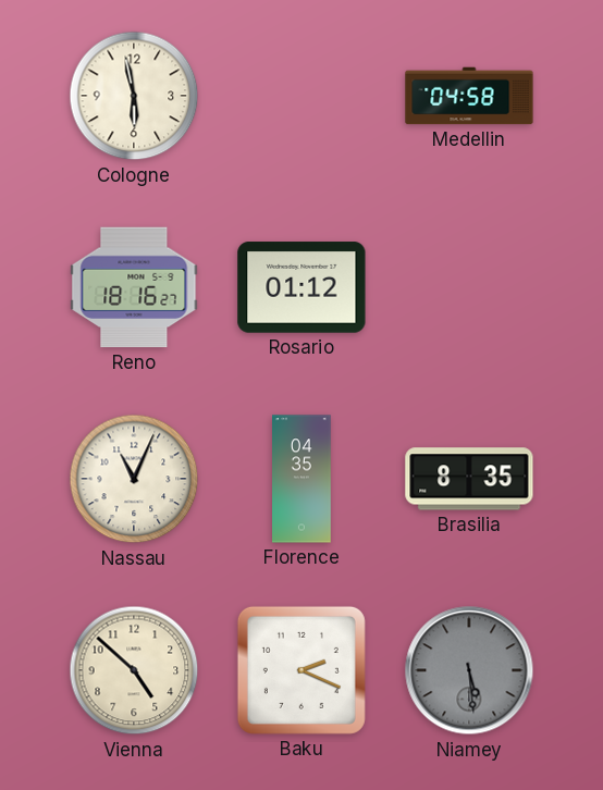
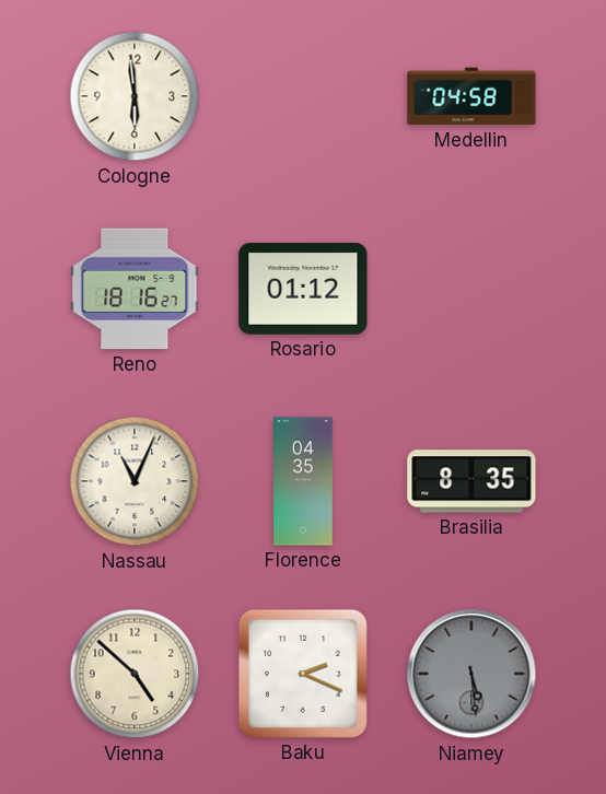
Cologne: 5:58 -> 5:59
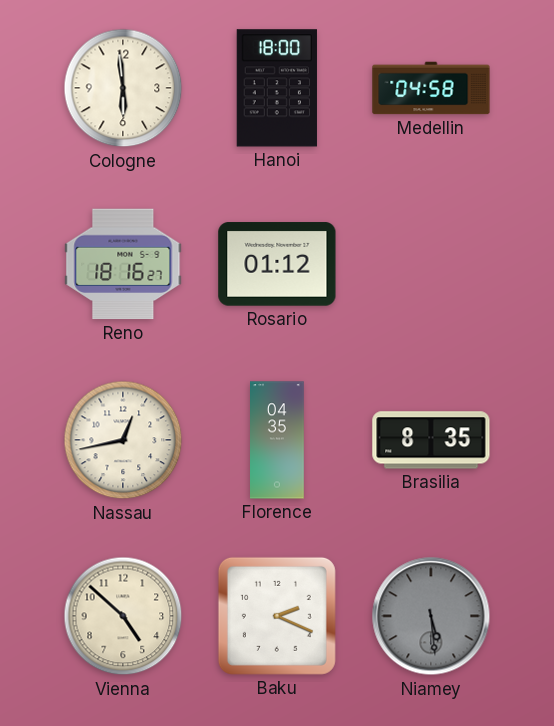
Hanoi: none -> 18:00
Nassau: 11:04 -> 12:43
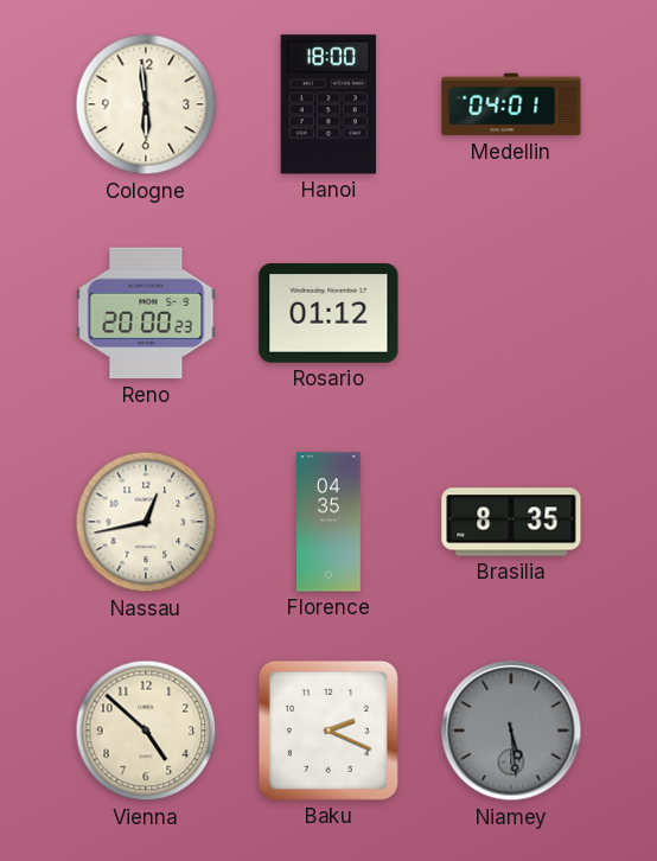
Medellin: 04:58 -> 04:01
Reno: 18:16 -> 20:00
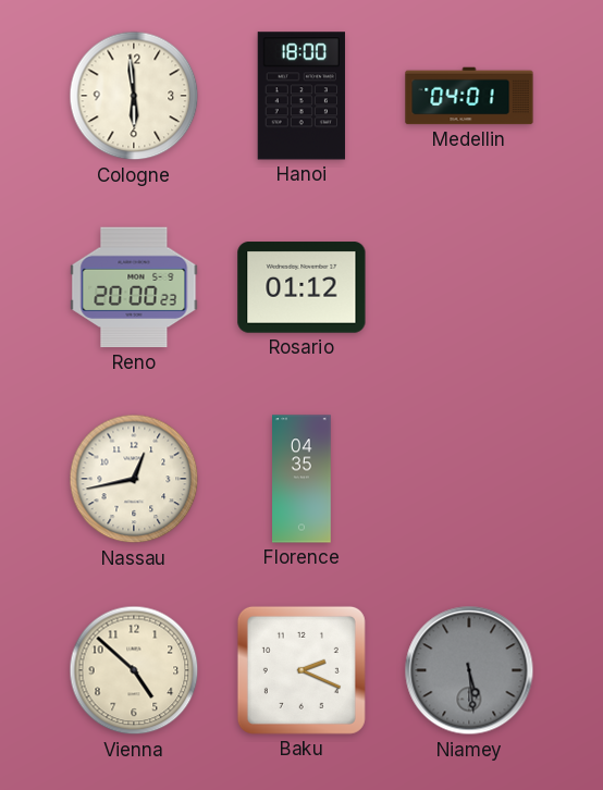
Brasilia: 8:35 -> none
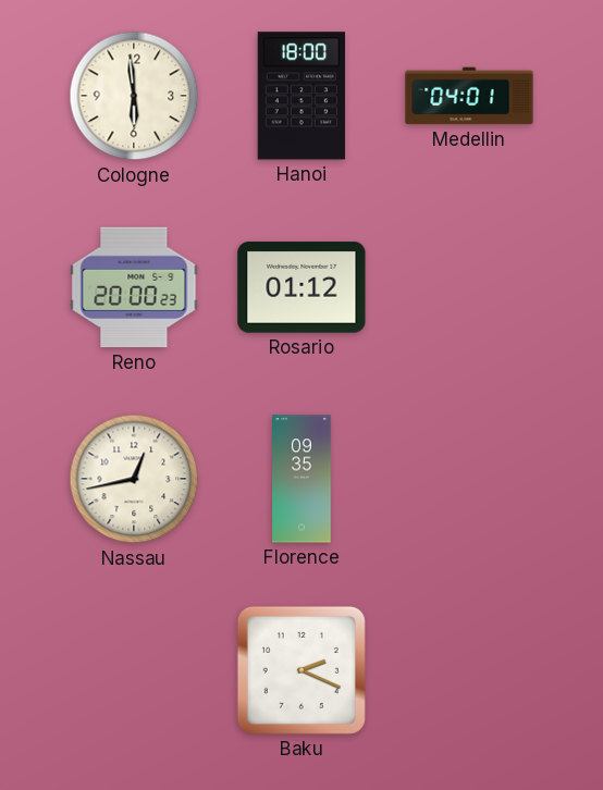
Florence: 04:35 -> 09:35
Vienna: 4:52 -> none
Niamey: 5:29 -> none
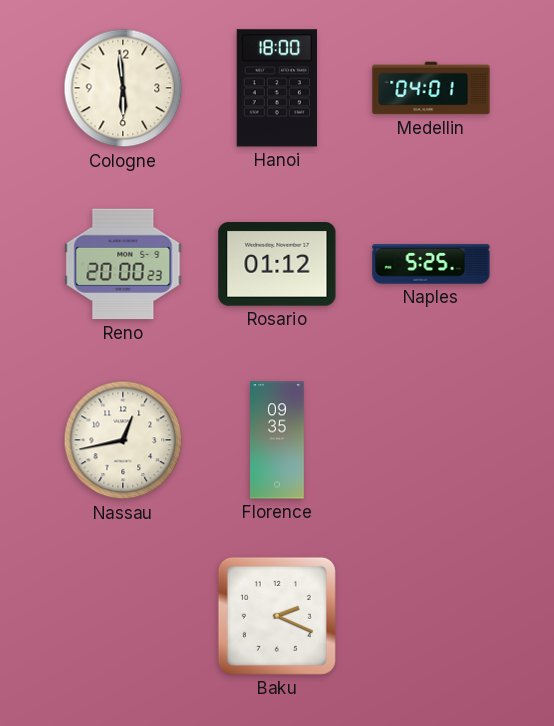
Naples: none -> 5:25
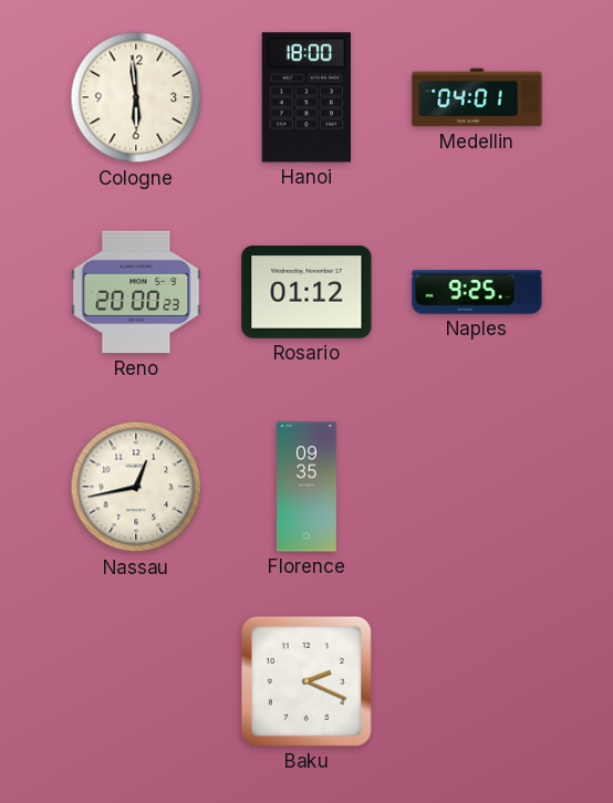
Naples: 5:25 -> 9:25
